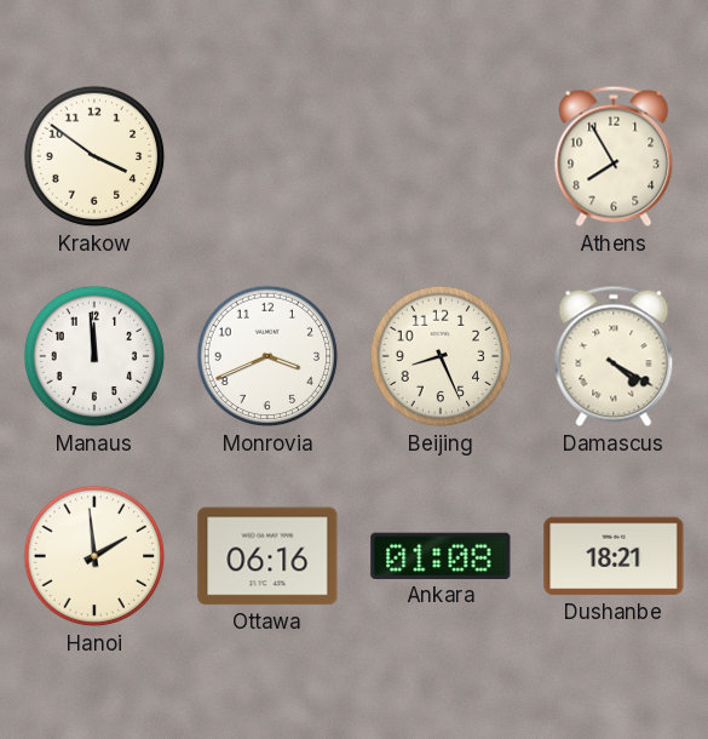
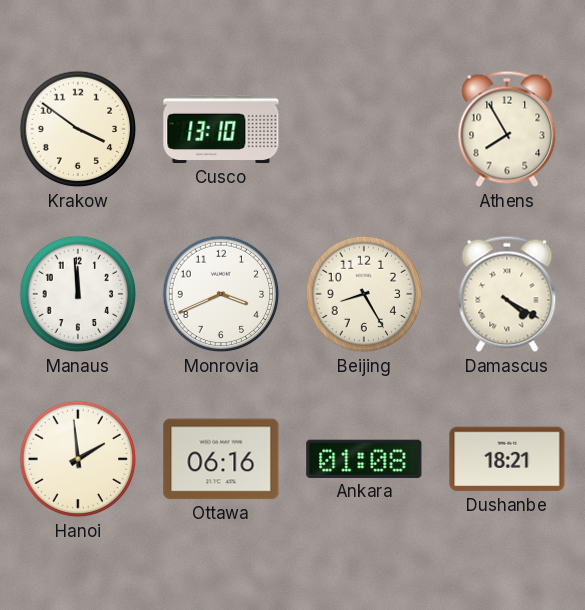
Cusco: none -> 13:10
Beijing: 8:26 -> 8:25
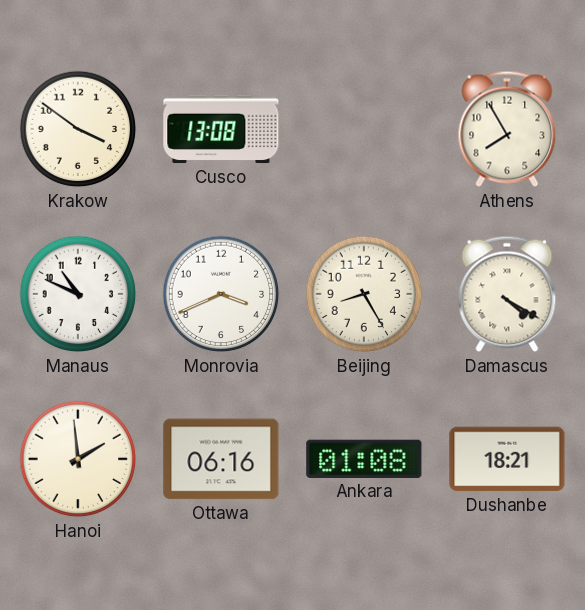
Cusco: 13:10 -> 13:08
Manaus: 11:59 -> 10:49
